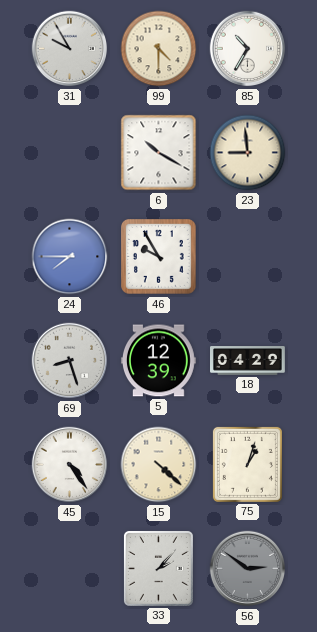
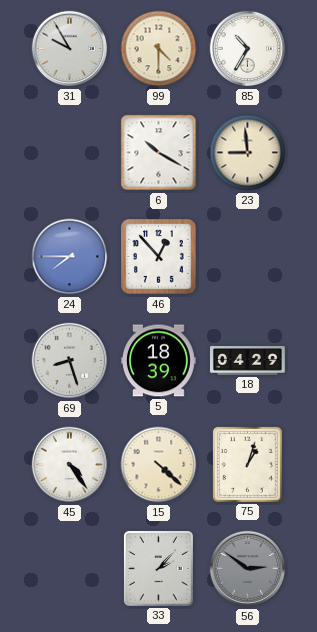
46: 9:55 -> 12:53
5: 12:39 -> 18:39
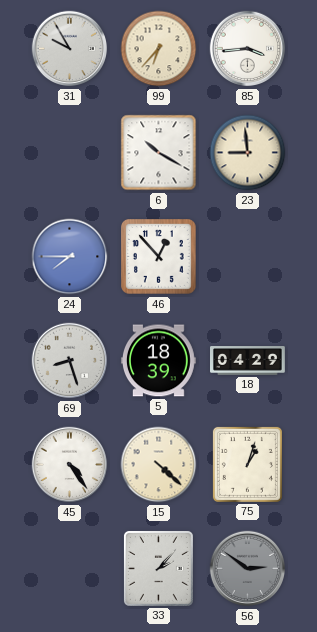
99: 4:30 -> 6:37
85: 10:35 -> 3:44
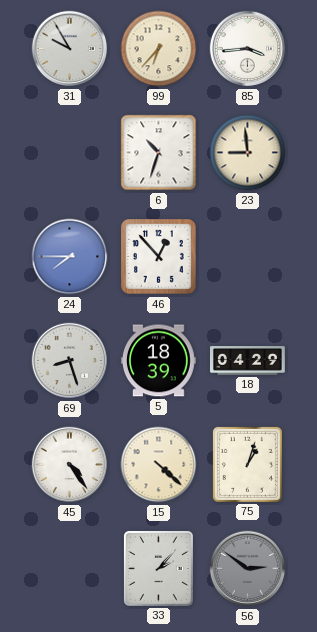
6: 10:20 -> 10:33
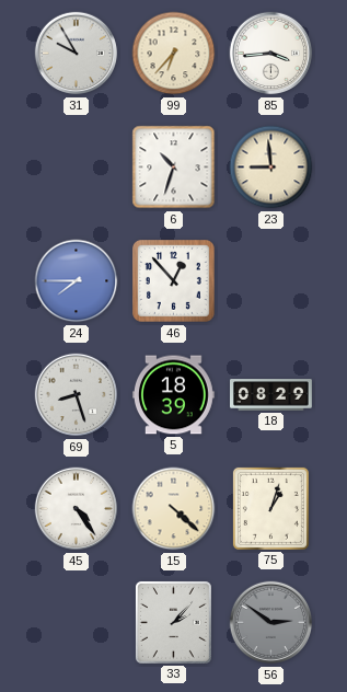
18: 04:29 -> 08:29
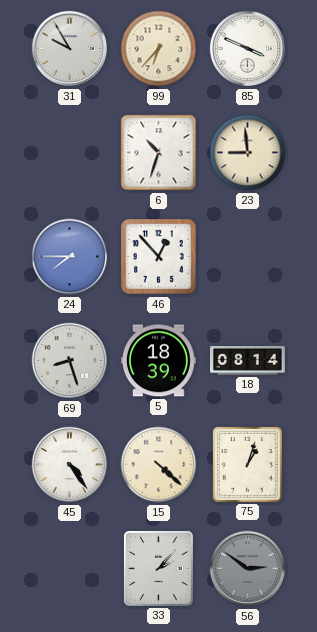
85: 3:44 -> 3:49
18: 08:29 -> 08:14
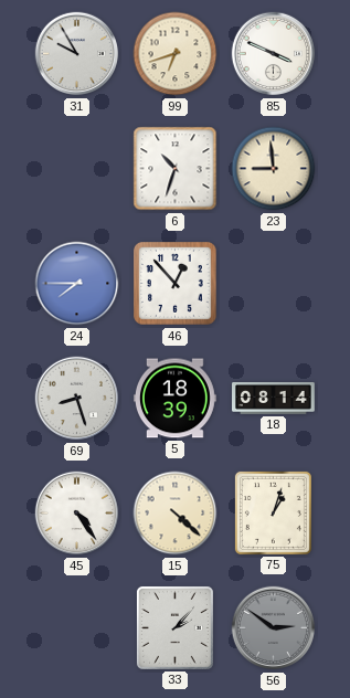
99: 6:37 -> 6:42
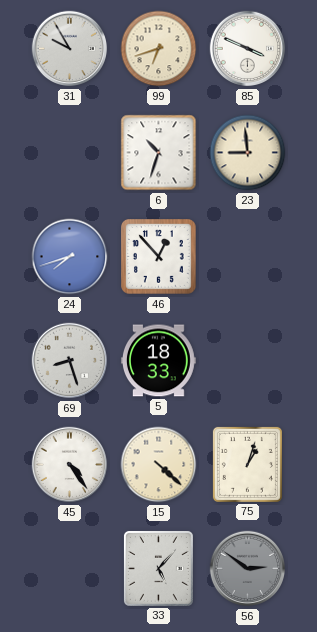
24: 7:45 -> 7:42
5: 18:39 -> 18:33
18: 08:14 -> none
33: 2:07 -> 5:07
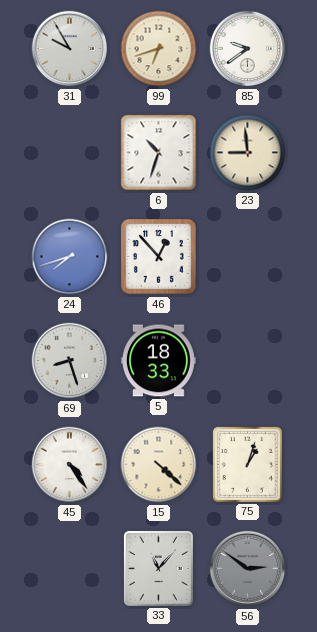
85: 3:49 -> 9:39
33: 5:07 -> 11:07
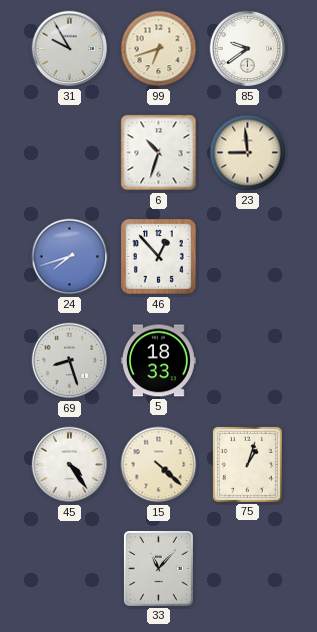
56: 2:51 -> none
